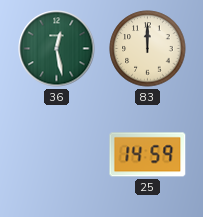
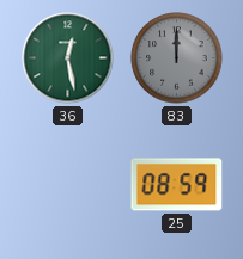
83 dial: cream -> grey
25: 14:59 -> 08:59
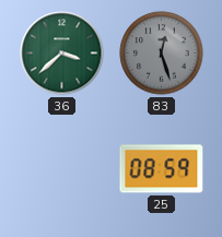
36: 12:28 -> 3:38
83: 12:00 -> 12:27
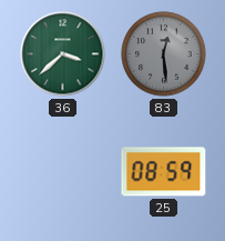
83: 12:27 -> 12:29
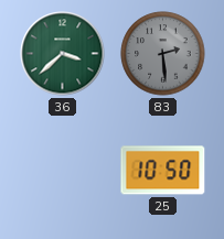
83: 12:29 -> 2:29
25: 08:59 -> 10:50
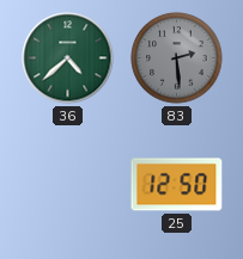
36: 3:38 -> 4:38
25: 10:50 -> 12:50
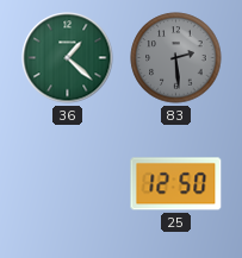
36: 4:38 -> 1:22
